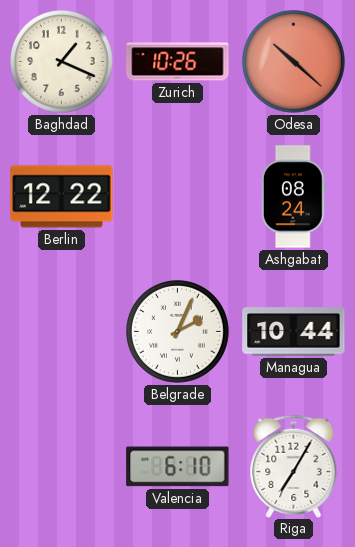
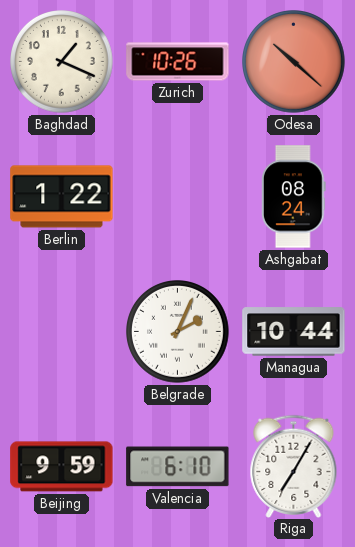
Berlin: 12:22 -> 1:22
Beijing: none -> 9:59
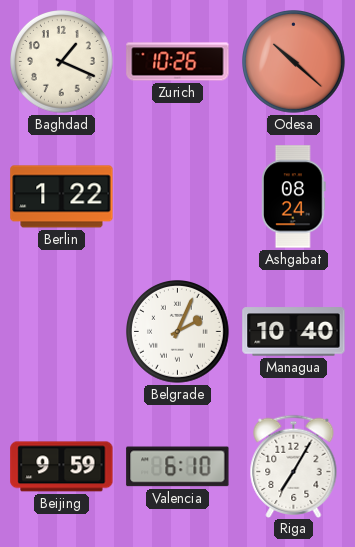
Managua: 10:44 -> 10:40
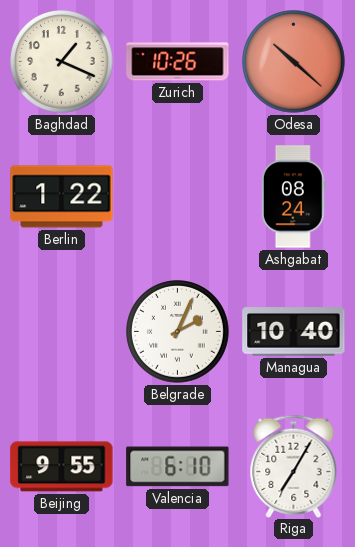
Beijing: 9:59 -> 9:55
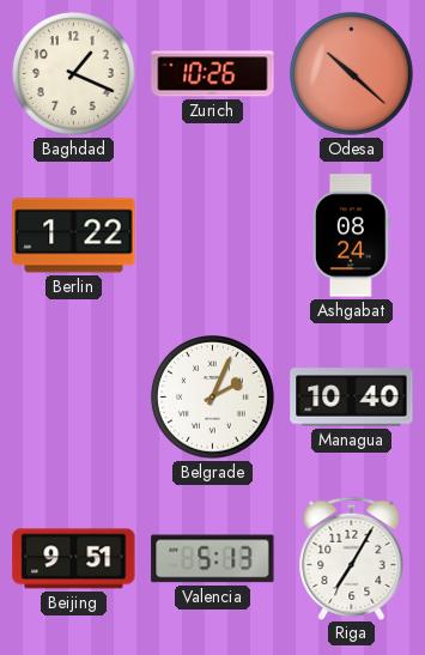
Beijing: 9:55 -> 9:51
Valencia: 6:10 -> 5:13
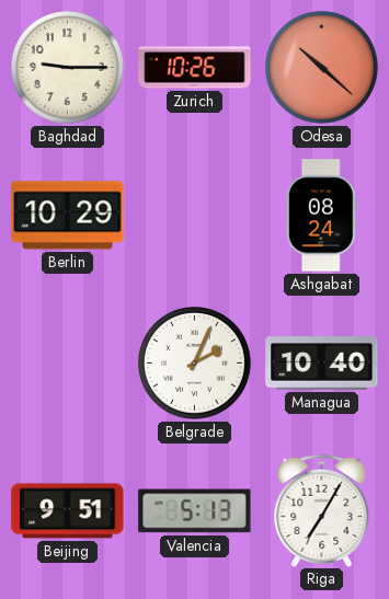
Baghdad: 1:19 -> 9:15
Berlin: 1:22 -> 10:29
